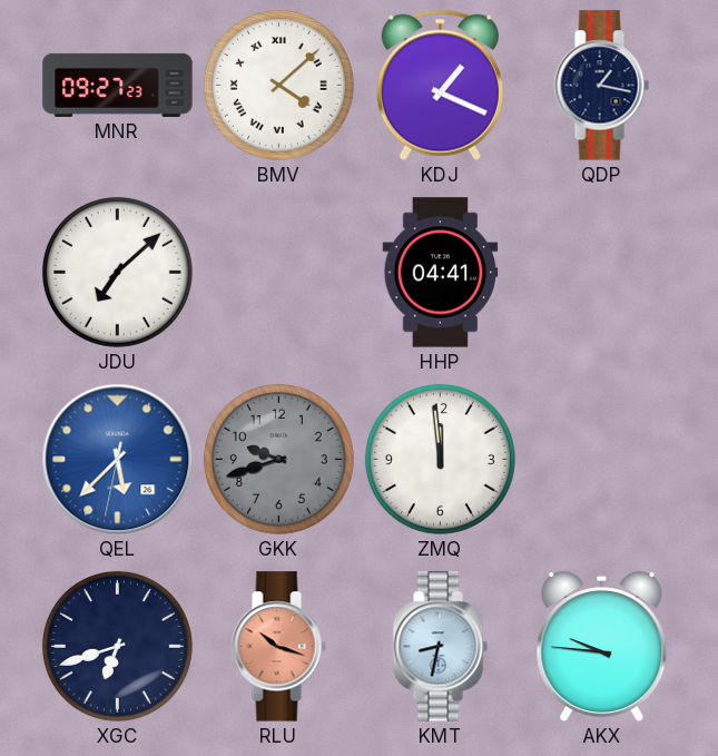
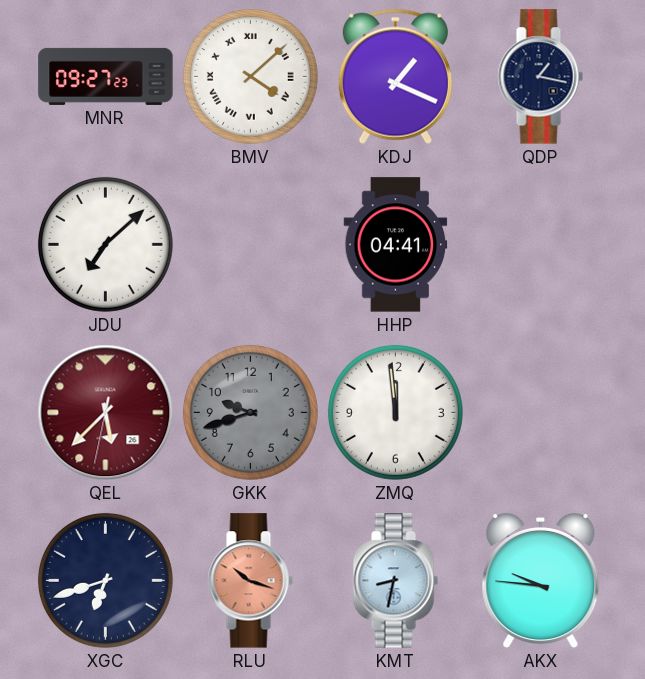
QEL dial: blue -> burgundy
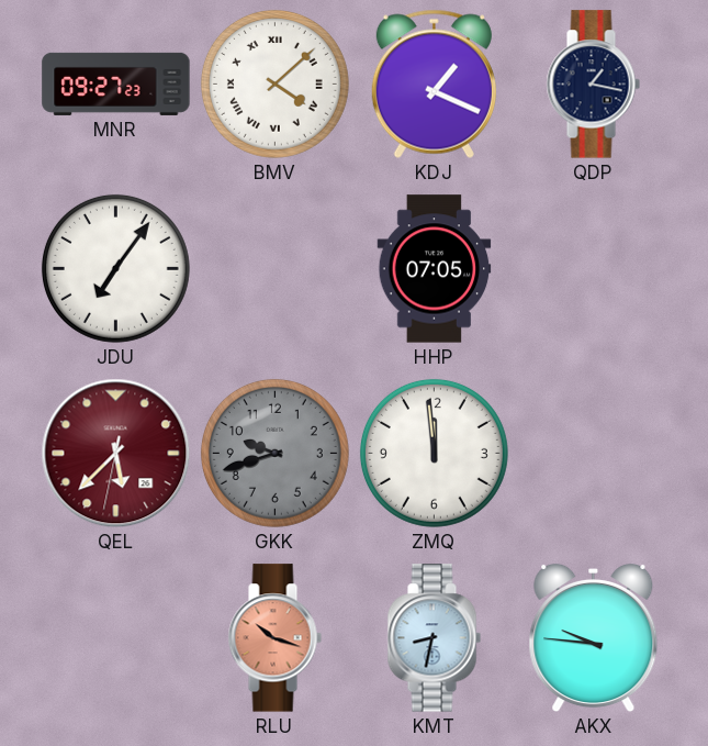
JDU: 7:08 -> 7:06
HHP: 04:41 -> 07:05
XGC: 6:42 -> none
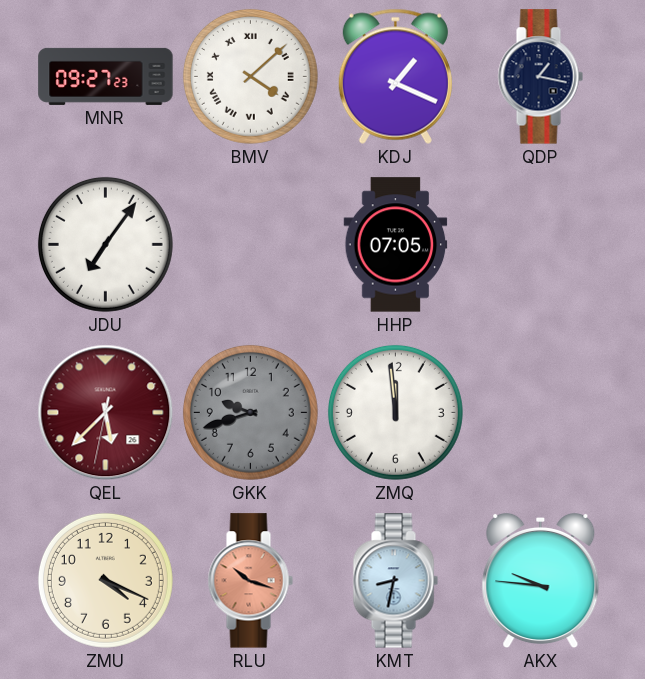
ZMU: none -> 4:19
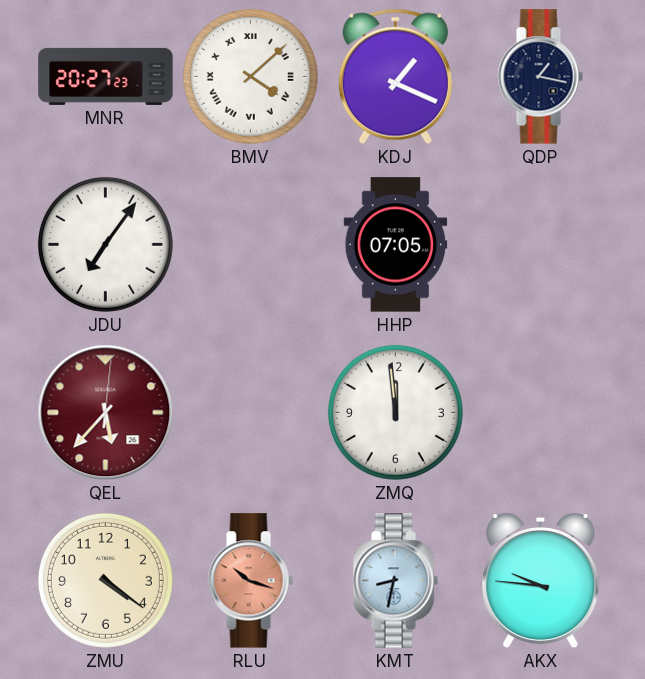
MNR: 09:27 -> 20:27
QEL: 5:37:32 -> 5:37:01
GKK: 9:42 -> none
ZMU: 4:19 -> 4:21
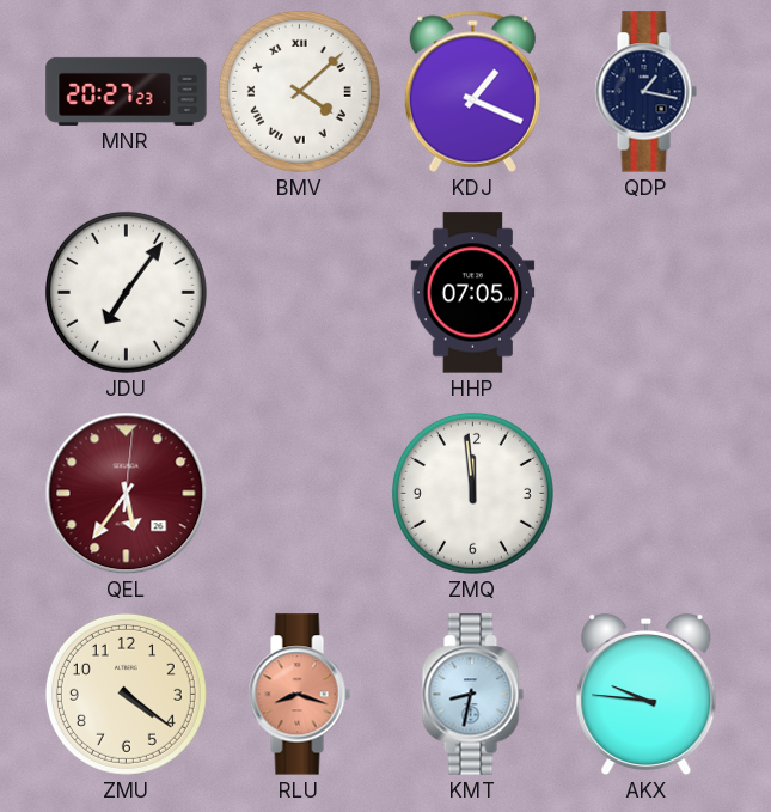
QEL: 5:37 -> 5:36
RLU: 10:18 -> 8:18
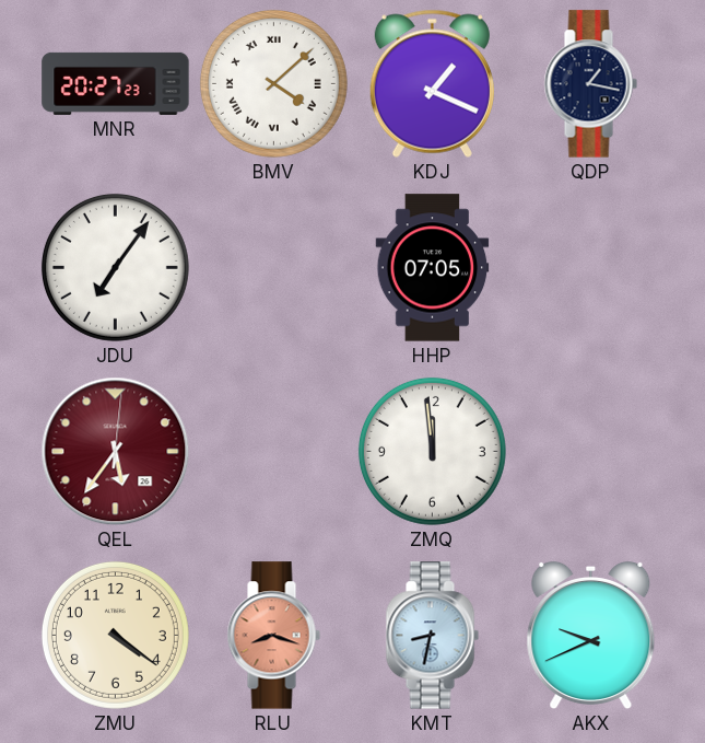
AKX: 9:46 -> 9:41
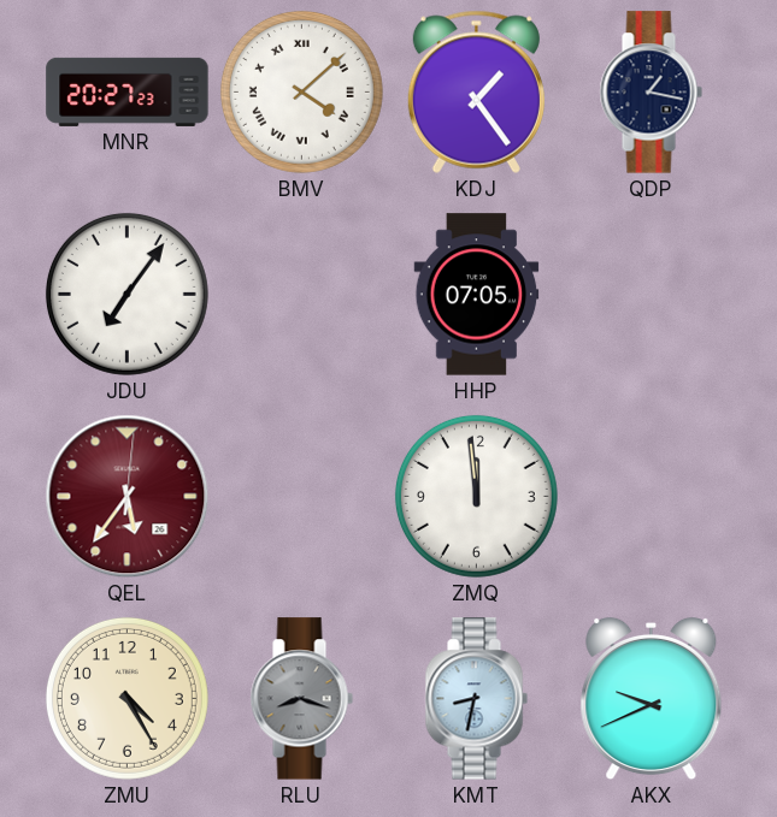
KDJ: 1:19 -> 1:24
ZMU: 4:21 -> 4:25
RLU dial: salmon -> grey
